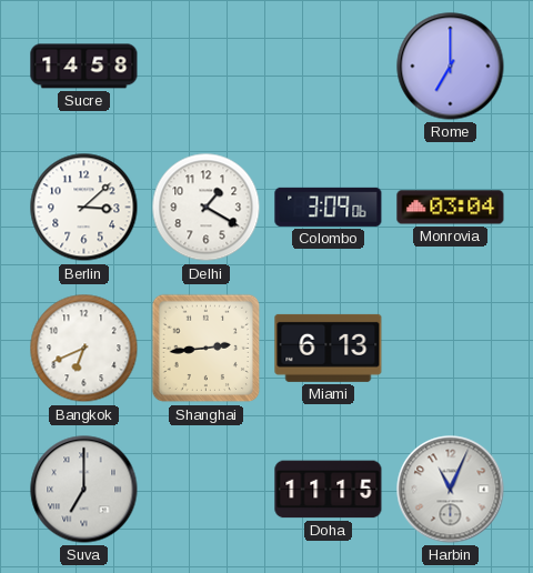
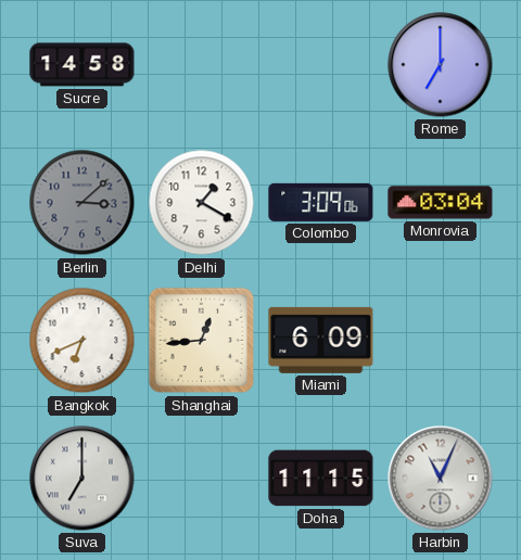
Berlin dial: white -> grey
Shanghai: 2:44 -> 12:44
Miami: 6:13 -> 6:09
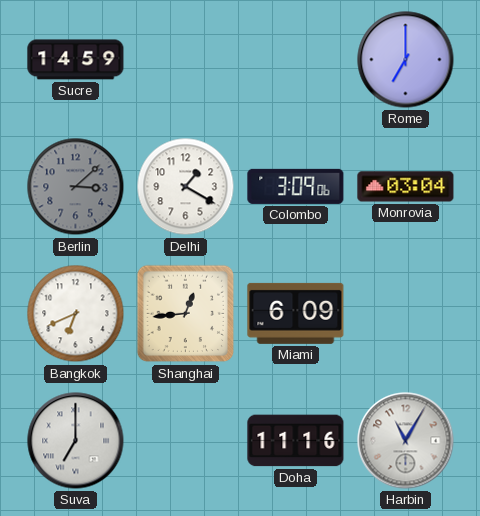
Sucre: 14:58 -> 14:59
Doha: 11:15 -> 11:16
Harbin: 11:04 -> 11:05
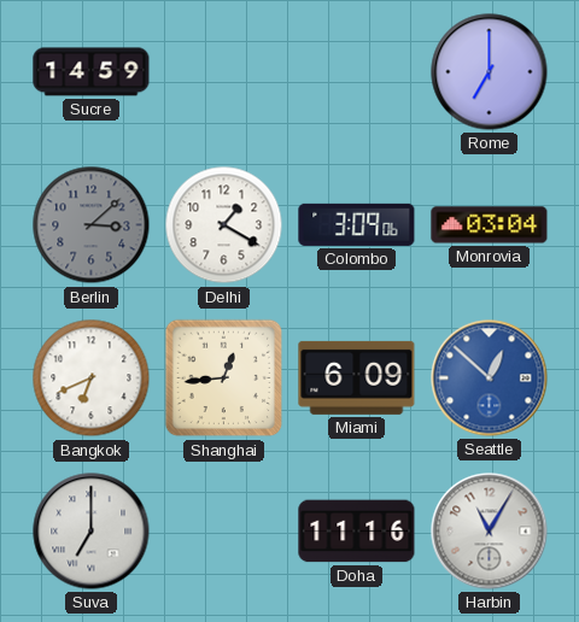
Seattle: none -> 12:52
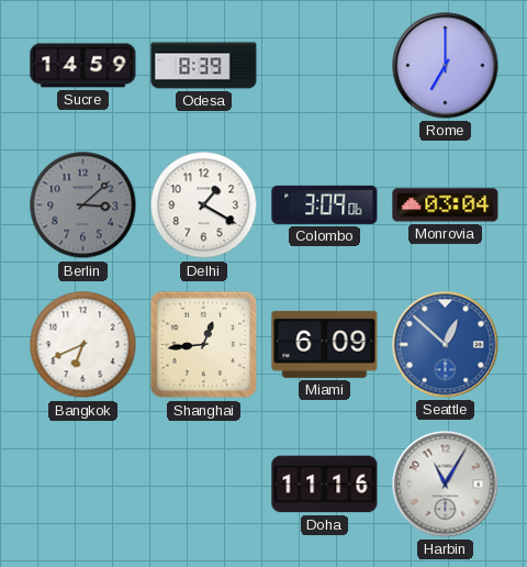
Odesa: none -> 8:39
Suva: 7:00 -> none
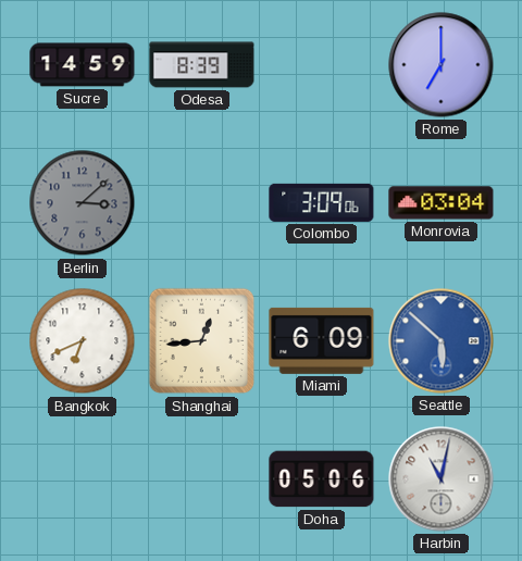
Delhi: 1:20 -> none
Seattle: 12:52 -> 5:52
Doha: 11:16 -> 05:06
Harbin: 11:05 -> 11:02
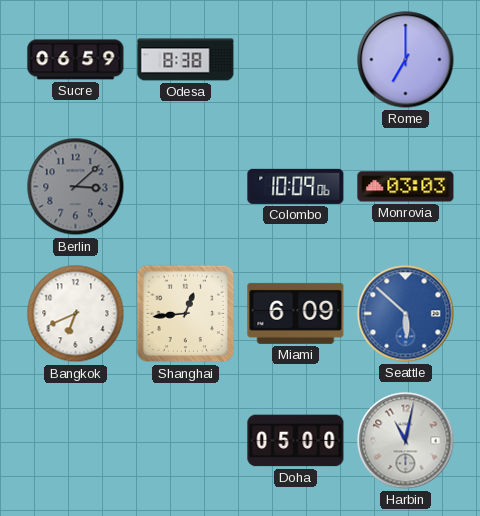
Sucre: 14:59 -> 06:59
Odesa: 8:39 -> 8:38
Colombo: 3:09 -> 10:09
Monrovia: 03:04 -> 03:03
Doha: 05:06 -> 05:00
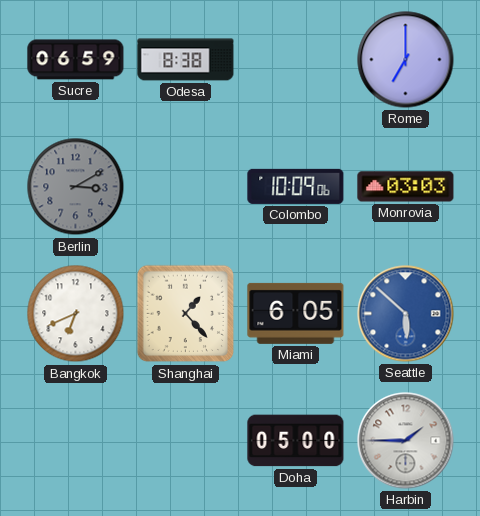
Berlin: 3:08 -> 3:10
Shanghai: 12:44 -> 1:23
Miami: 6:09 -> 6:05
Harbin: 11:02 -> 1:45
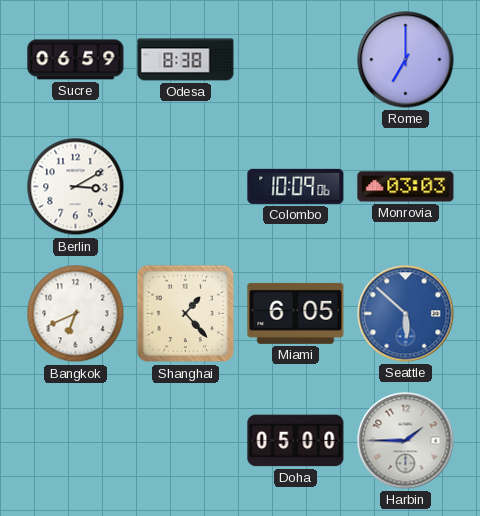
Berlin dial: grey -> white
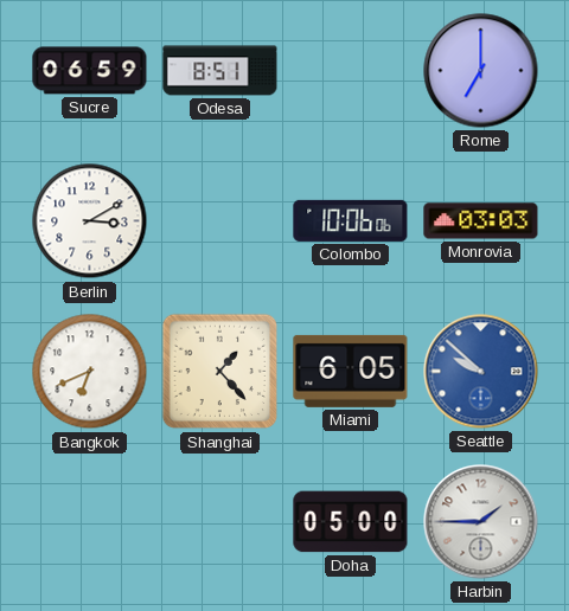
Odesa: 8:38 -> 8:51
Colombo: 10:09 -> 10:06
Seattle: 5:52 -> 9:52
